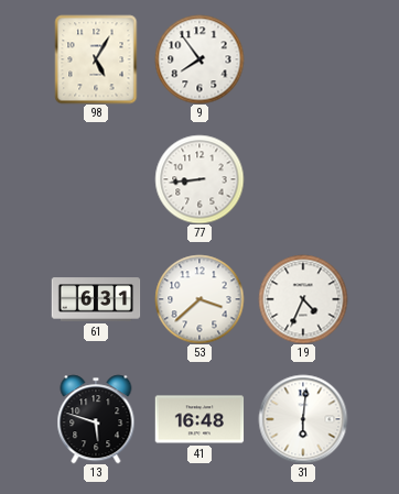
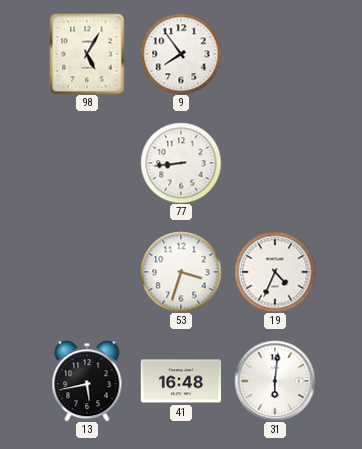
61: 6:31 -> none
53: 3:38 -> 3:33
13: 5:48 -> 5:43
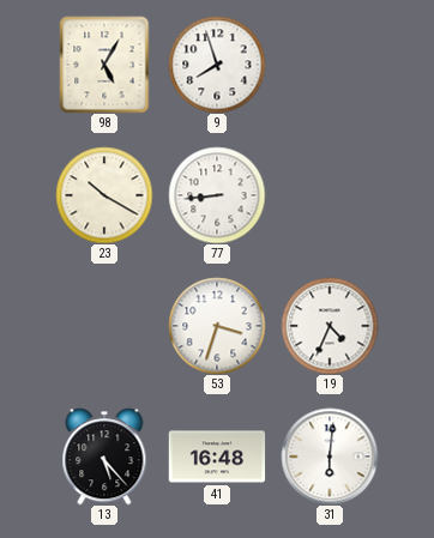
9: 7:54 -> 7:57
23: none -> 10:20
13: 5:43 -> 5:23
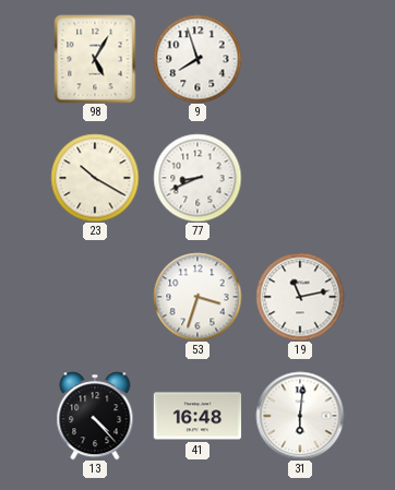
77: 8:44 -> 8:41
19: 4:34 -> 11:13
13: 5:23 -> 4:23
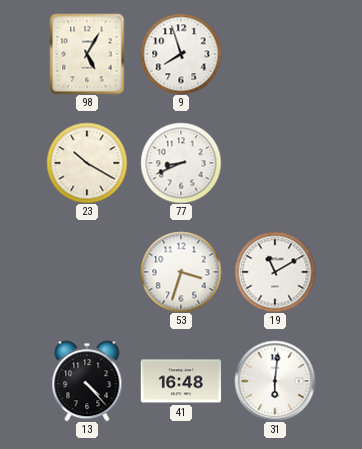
19: 11:13 -> 11:10
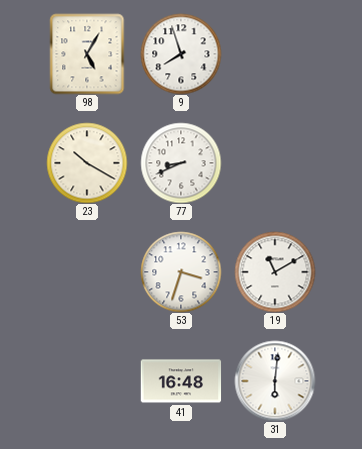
13: 4:23 -> none
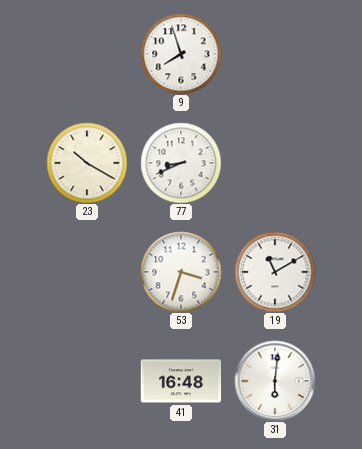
98: 5:05 -> none
